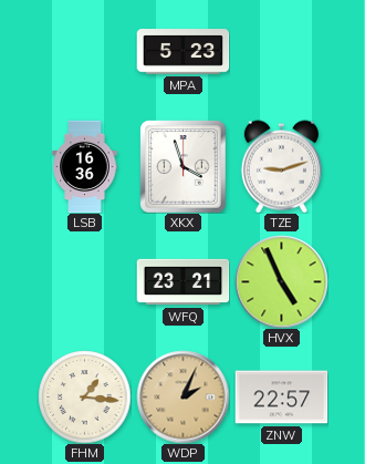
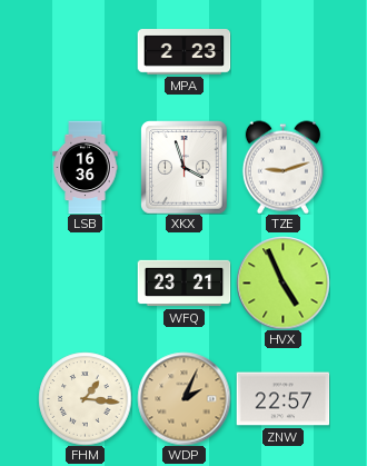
MPA: 5:23 -> 2:23
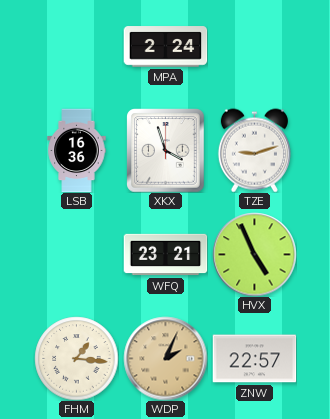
MPA: 2:23 -> 2:24
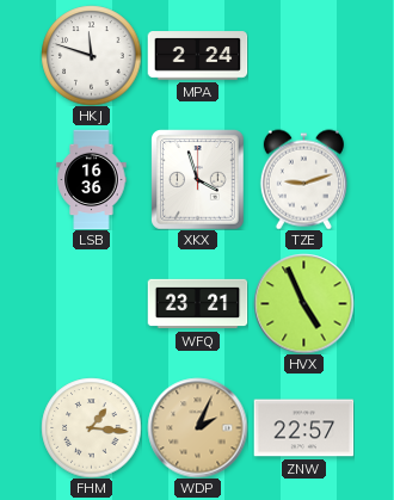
HKJ: none -> 11:48
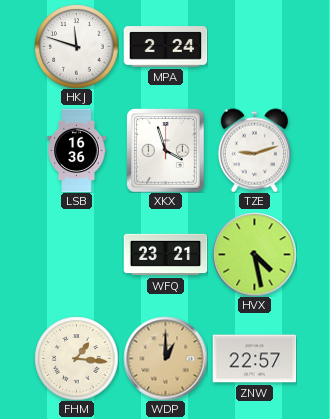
HVX: 4:56 -> 4:28
WDP: 2:04 -> 1:00
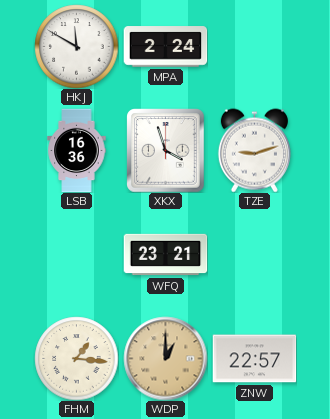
HKJ: 11:48 -> 11:50
HVX: 4:28 -> none
